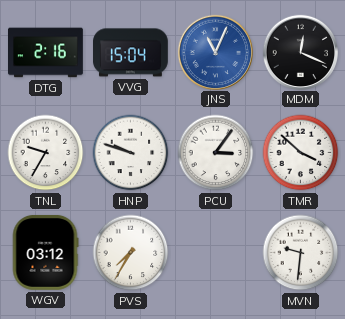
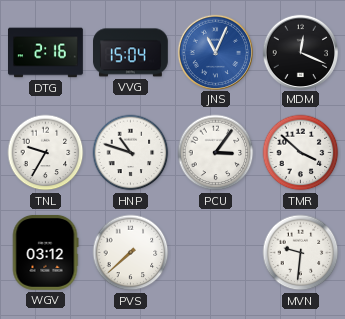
HNP: 9:48 -> 10:48
PVS: 7:35 -> 7:38
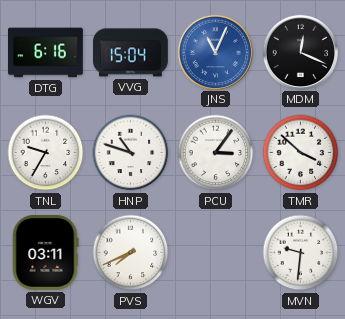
DTG: 2:16 -> 6:16
WGV: 03:12 -> 03:11
PVS: 7:38 -> 7:41
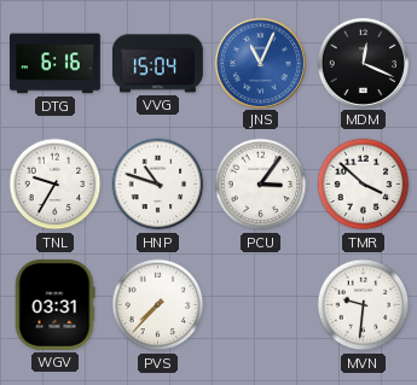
WGV: 03:11 -> 03:31
PVS: 7:41 -> 7:37
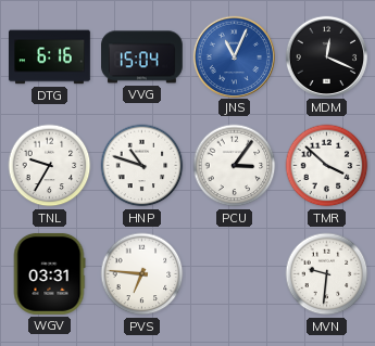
PVS: 7:37 -> 6:46
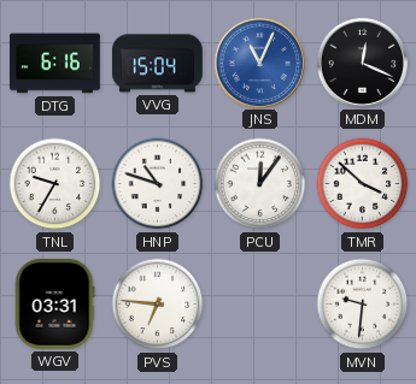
PCU: 3:06 -> 12:06
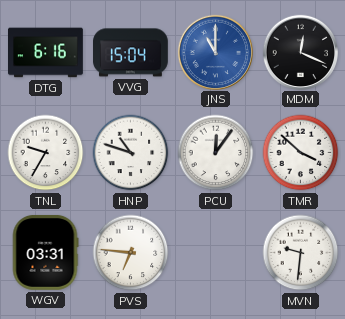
JNS: 11:04 -> 11:00
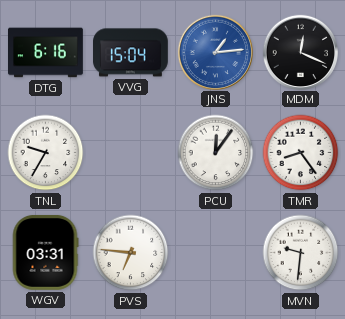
JNS: 11:00 -> 1:14
HNP: 10:48 -> none
TMR: 3:52 -> 8:24
